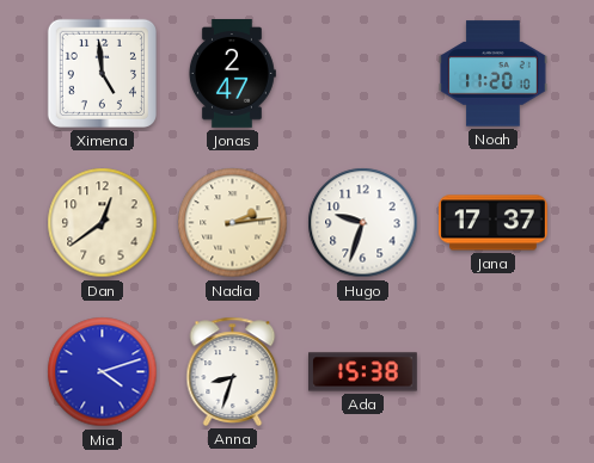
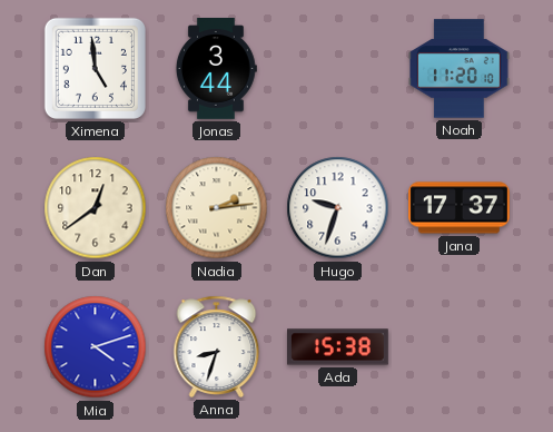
Jonas: 2:47 -> 3:44
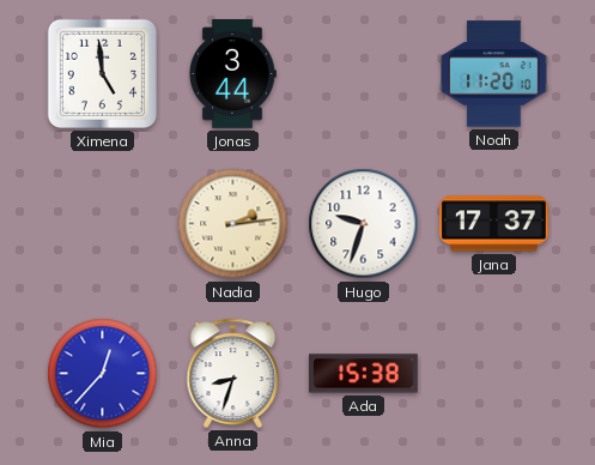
Dan: 12:39 -> none
Mia: 4:12 -> 12:37
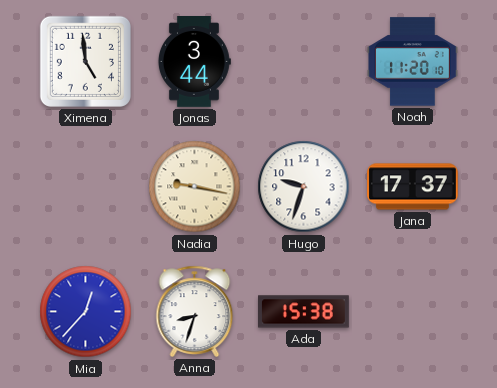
Nadia: 2:14 -> 9:17
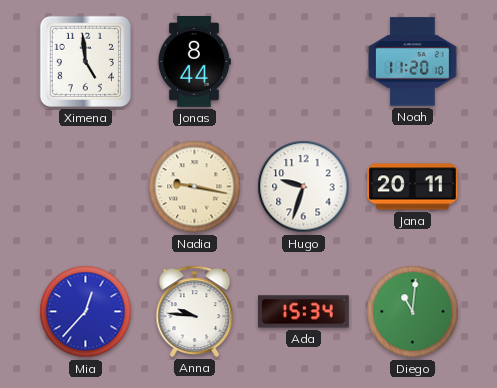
Jonas: 3:44 -> 8:44
Jana: 17:37 -> 20:11
Anna: 8:33 -> 9:46
Ada: 15:38 -> 15:34
Diego: none -> 11:01
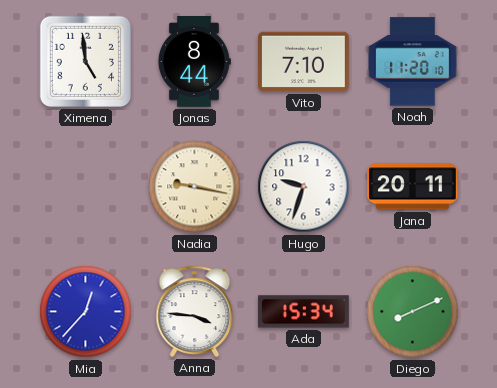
Vito: none -> 7:10
Anna: 9:46 -> 3:46
Diego: 11:01 -> 8:11
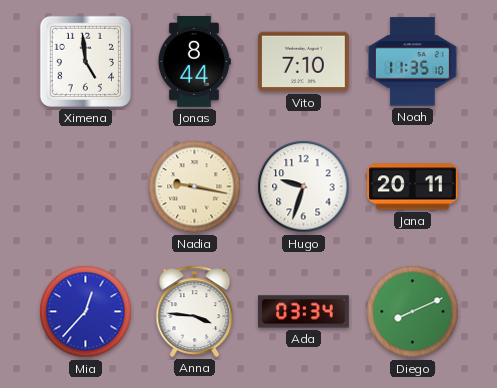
Noah: 11:20 -> 11:35
Ada: 15:34 -> 03:34
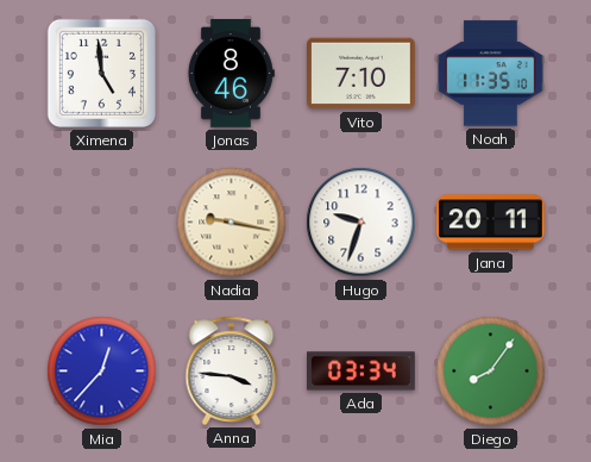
Jonas: 8:44 -> 8:46
Diego: 8:11 -> 8:06
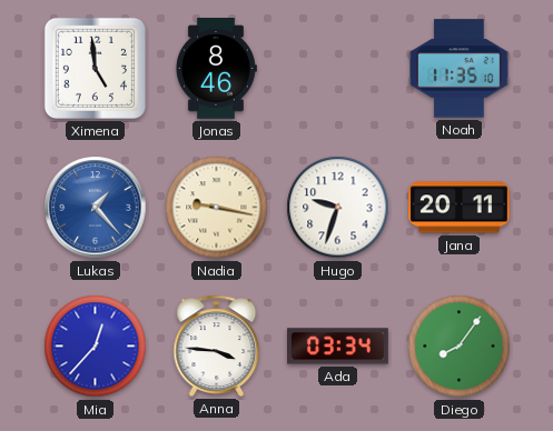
Vito: 7:10 -> none
Lukas: none -> 1:23
